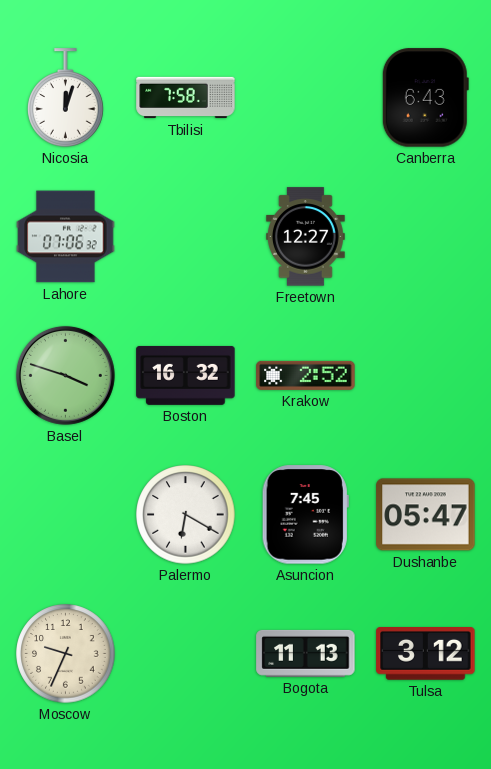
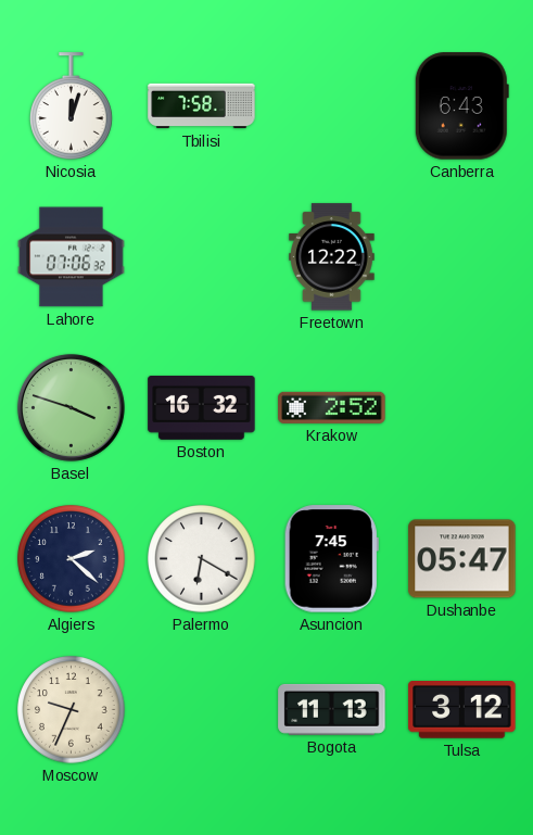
Freetown: 12:27 -> 12:22
Algiers: none -> 2:22
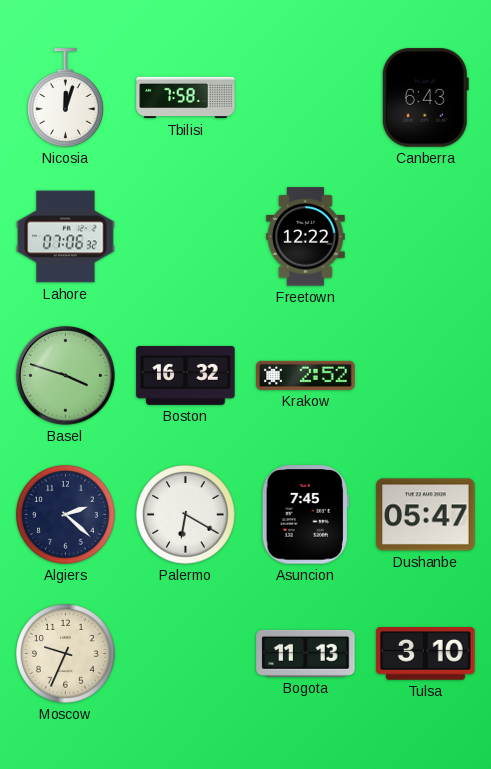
Tulsa: 3:12 -> 3:10
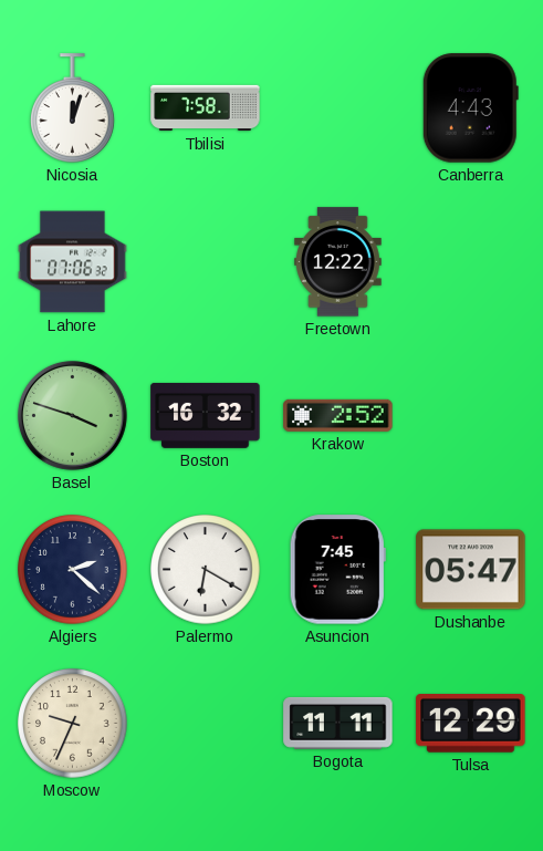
Canberra: 6:43 -> 4:43
Bogota: 11:13 -> 11:11
Tulsa: 3:10 -> 12:29
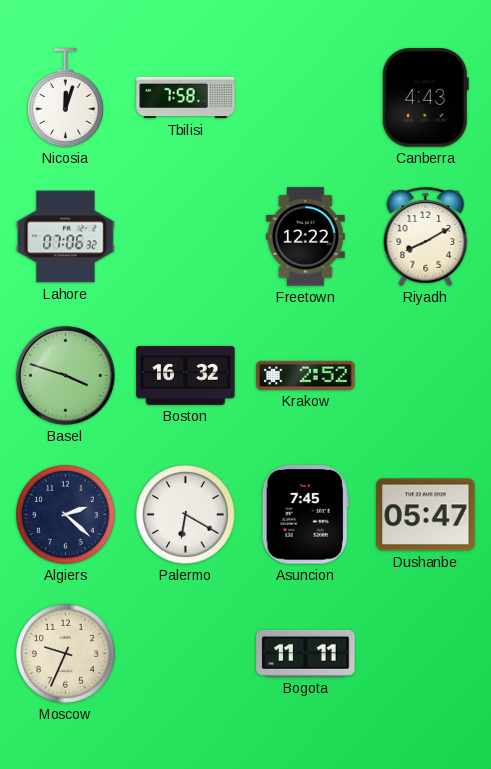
Riyadh: none -> 8:10
Tulsa: 12:29 -> none
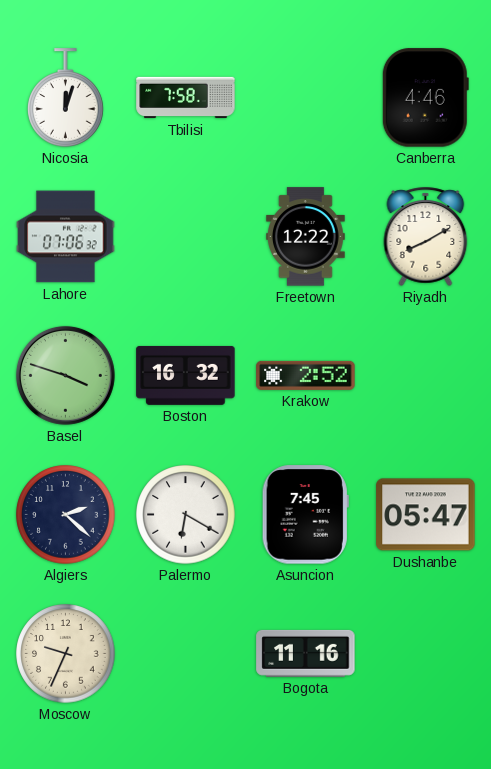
Canberra: 4:43 -> 4:46
Bogota: 11:11 -> 11:16
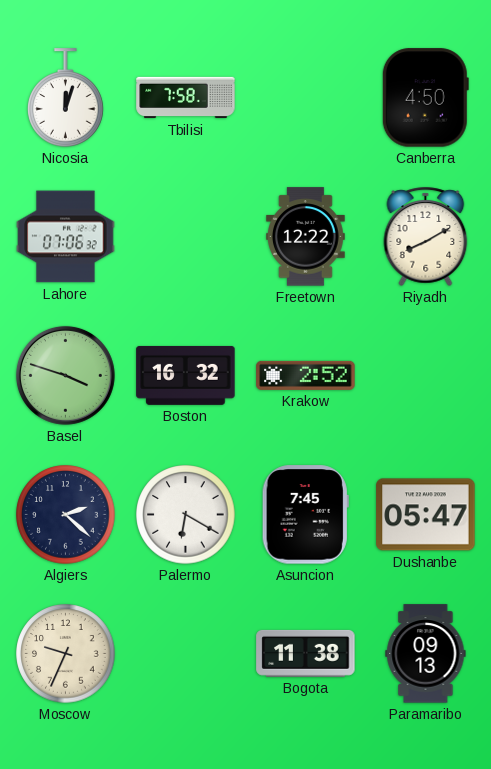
Canberra: 4:46 -> 4:50
Bogota: 11:16 -> 11:38
Paramaribo: none -> 09:13
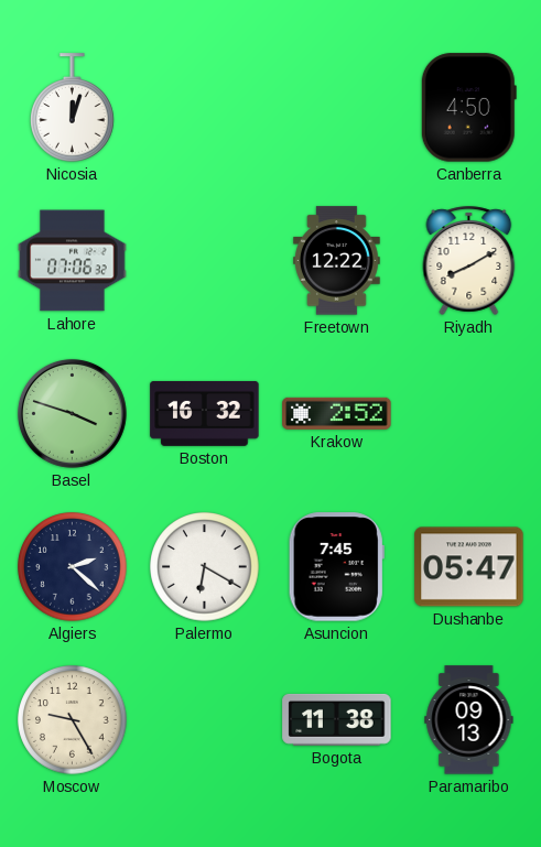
Tbilisi: 7:58 -> none
Moscow: 9:34 -> 9:25
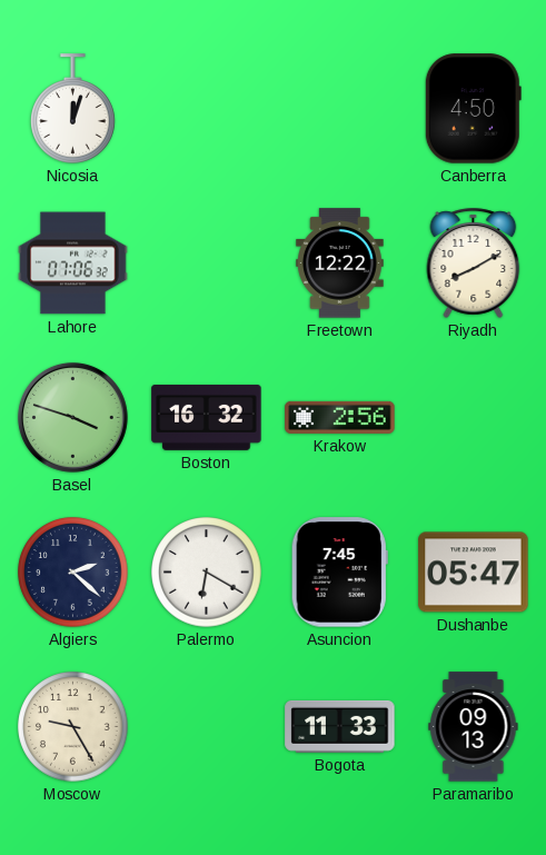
Krakow: 2:52 -> 2:56
Bogota: 11:38 -> 11:33
